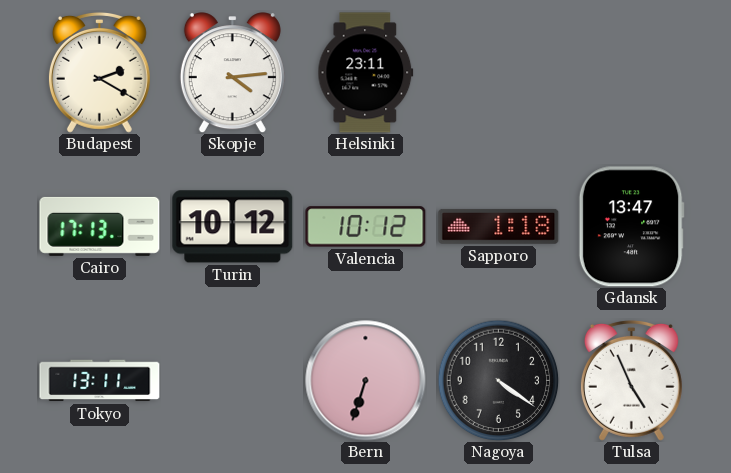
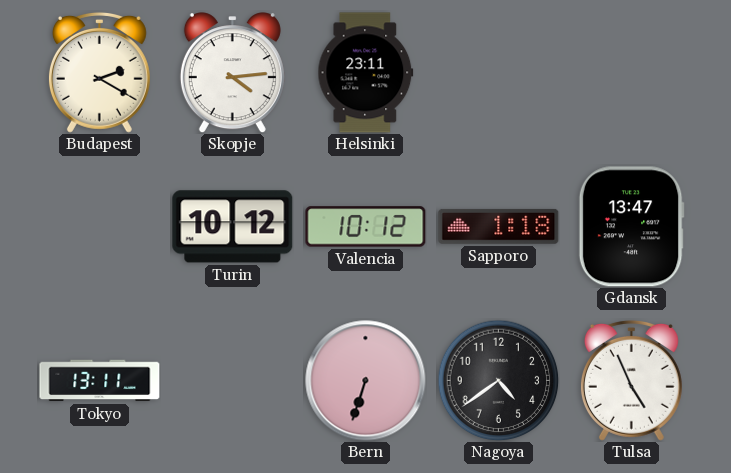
Cairo: 17:13 -> none
Nagoya: 4:21 -> 4:39
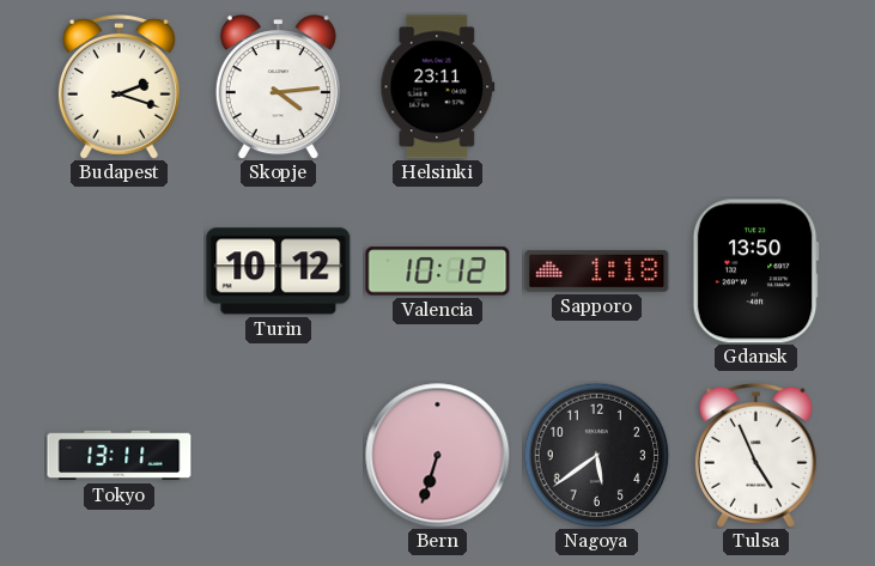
Budapest: 2:20 -> 2:18
Gdansk: 13:47 -> 13:50
Nagoya: 4:39 -> 5:39
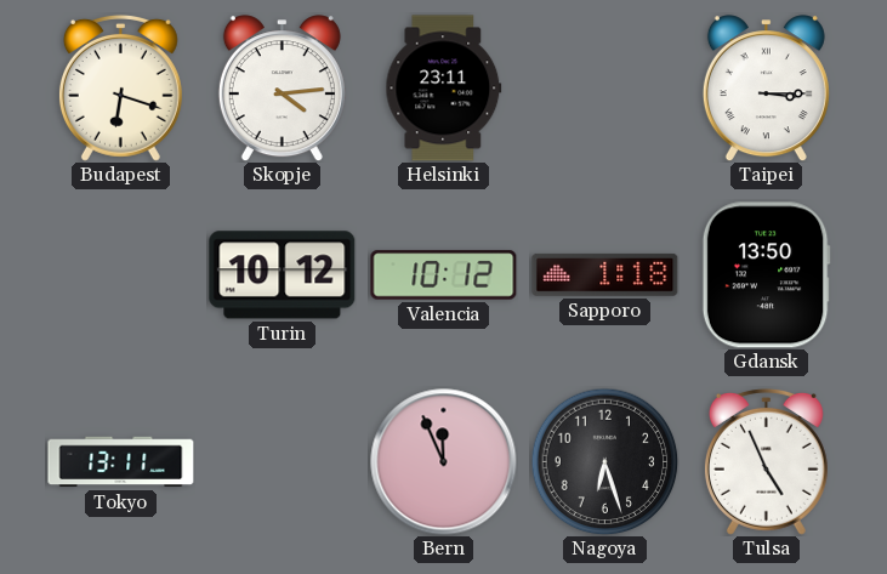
Budapest: 2:18 -> 6:18
Taipei: none -> 3:15
Bern: 6:33 -> 11:56
Nagoya: 5:39 -> 6:27
